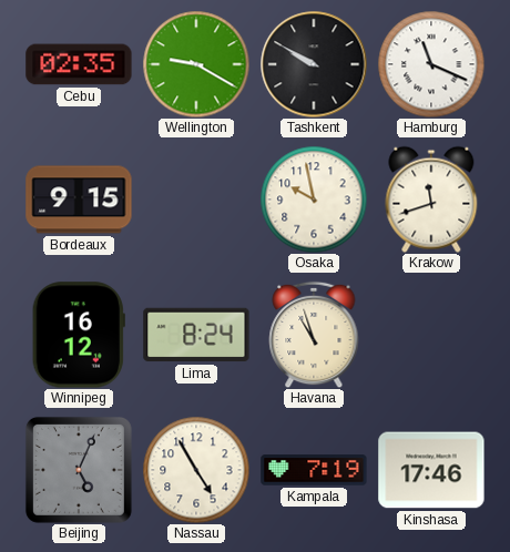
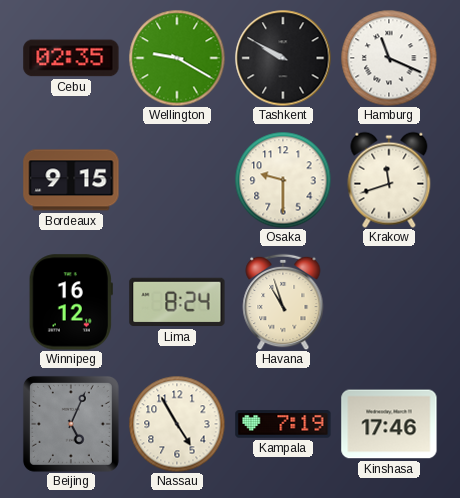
Osaka: 9:58 -> 9:30
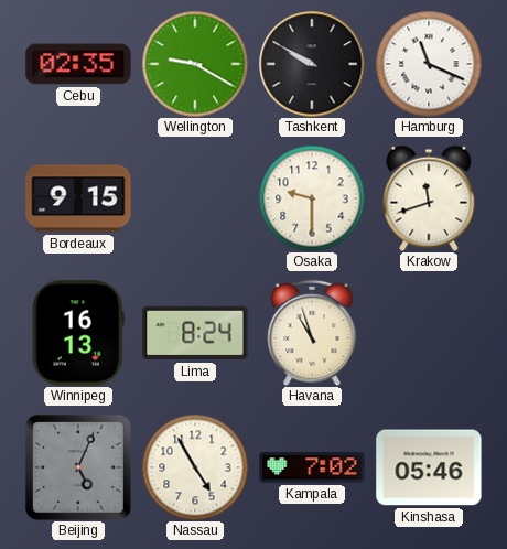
Winnipeg: 16:12 -> 16:13
Kampala: 7:19 -> 7:02
Kinshasa: 17:46 -> 05:46
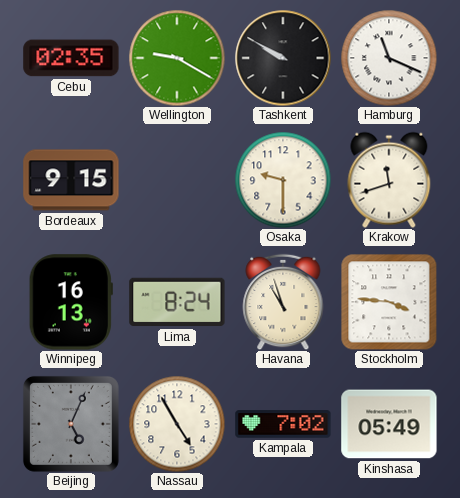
Stockholm: none -> 3:46
Kinshasa: 05:46 -> 05:49
